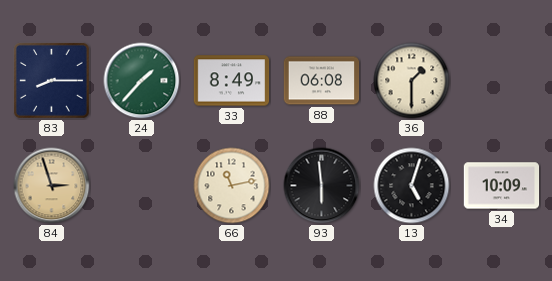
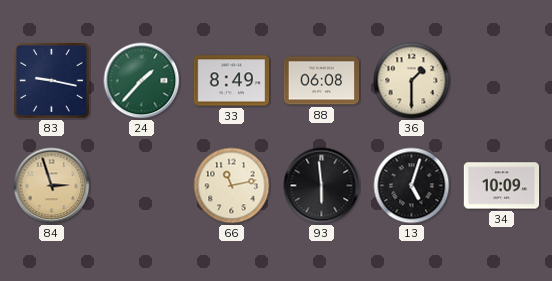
83: 8:15 -> 9:17
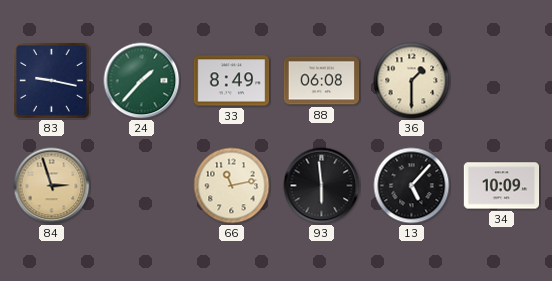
13: 5:03 -> 5:07
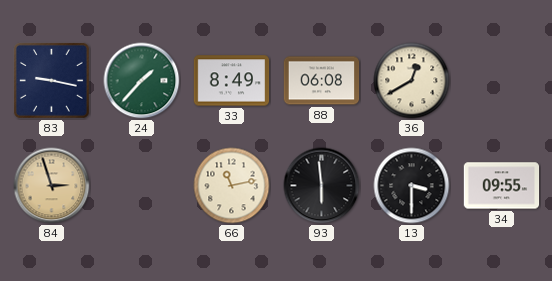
36: 1:30 -> 12:40
13: 5:07 -> 3:30
34: 10:09 -> 09:55
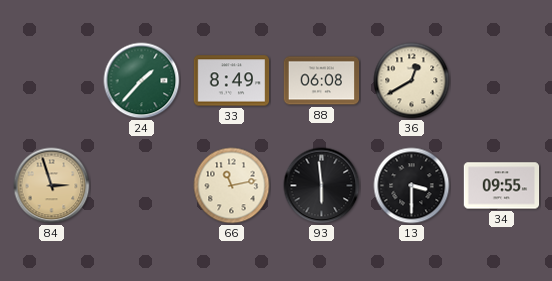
83: 9:17 -> none
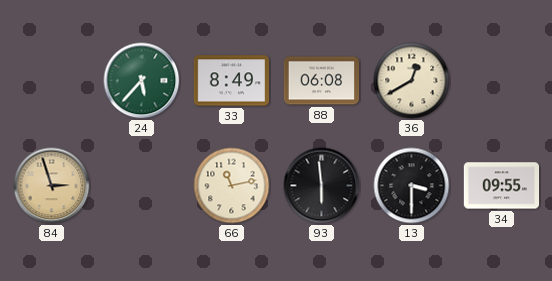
24: 1:37 -> 5:37
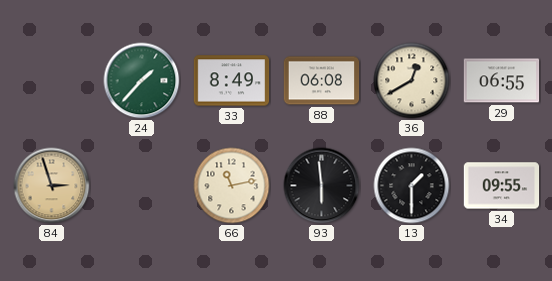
24: 5:37 -> 1:37
29: none -> 06:55
13: 3:30 -> 1:30
